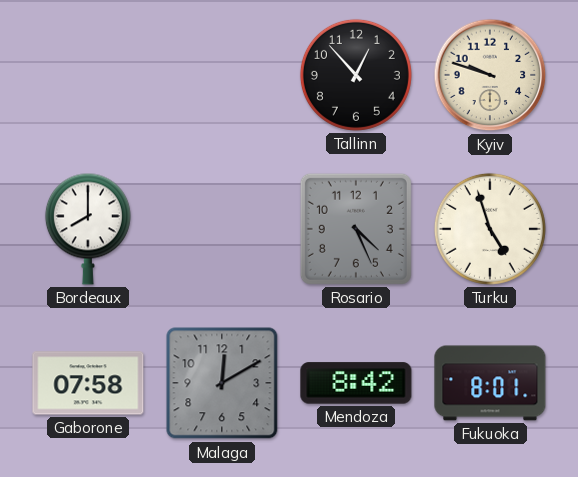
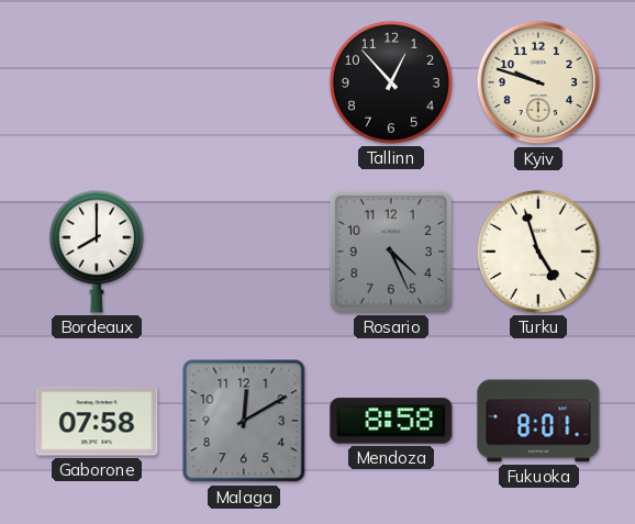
Mendoza: 8:42 -> 8:58
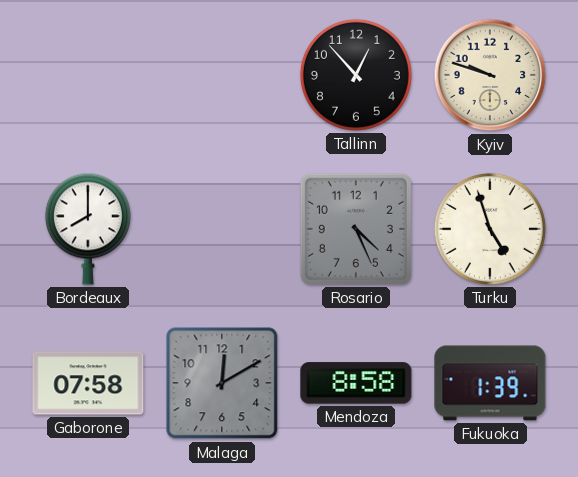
Fukuoka: 8:01 -> 1:39
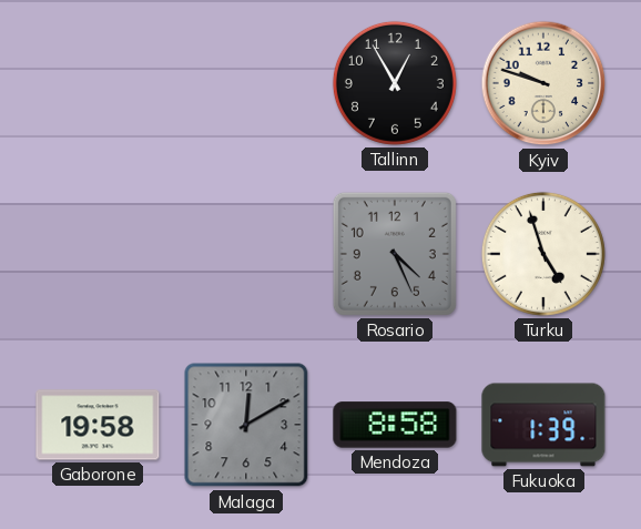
Tallinn: 12:53 -> 12:55
Bordeaux: 8:00 -> none
Gaborone: 07:58 -> 19:58
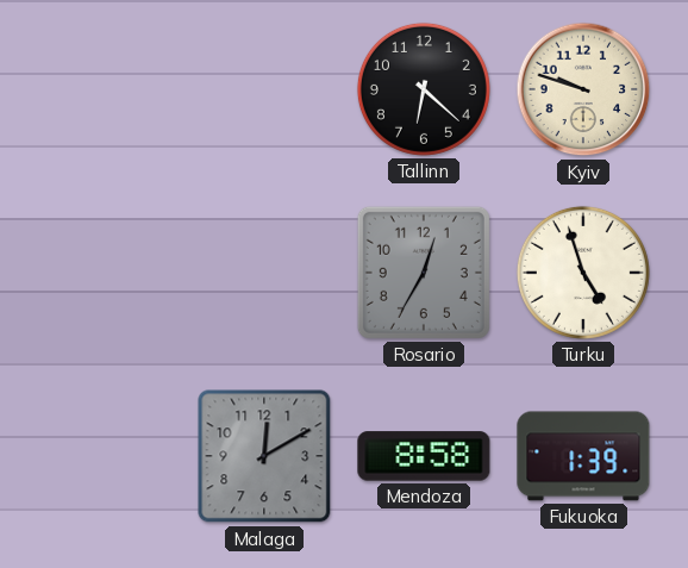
Tallinn: 12:55 -> 6:22
Rosario: 4:26 -> 12:35
Gaborone: 19:58 -> none
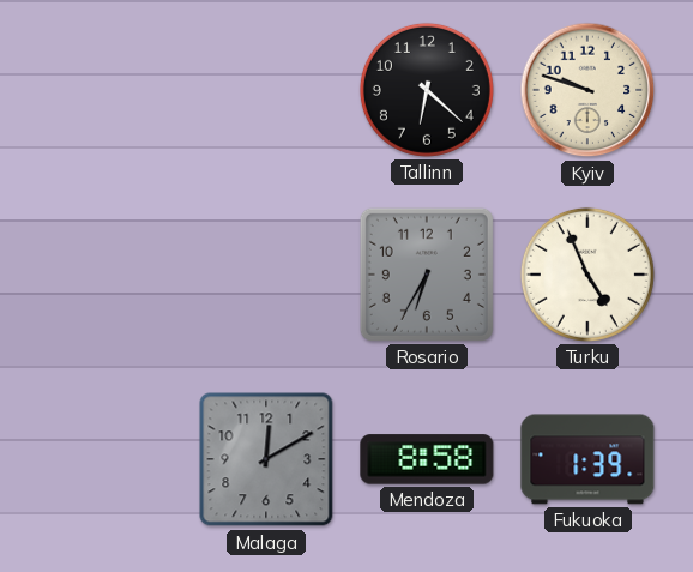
Rosario: 12:35 -> 6:35
Turku: 4:57 -> 4:56
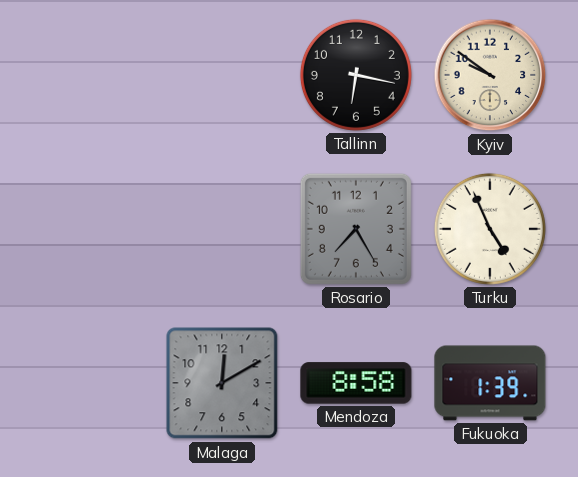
Tallinn: 6:22 -> 6:17
Kyiv: 9:48 -> 9:51
Rosario: 6:35 -> 7:25
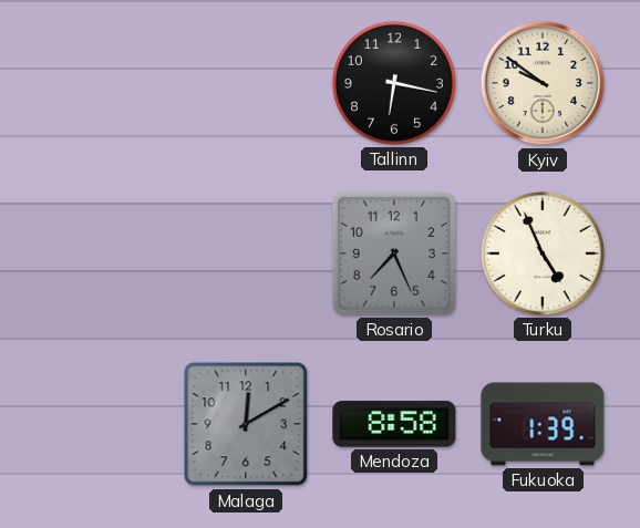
Rosario: 7:25 -> 7:26
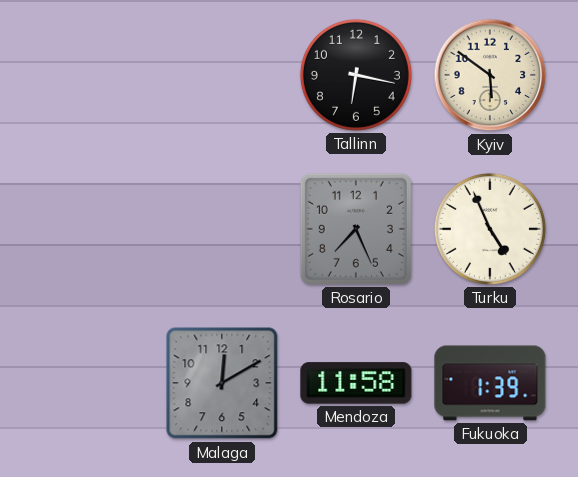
Kyiv: 9:51 -> 5:51
Mendoza: 8:58 -> 11:58
